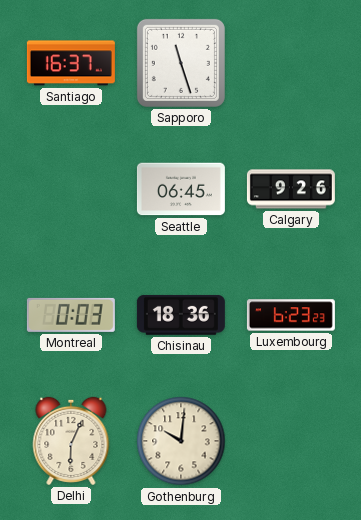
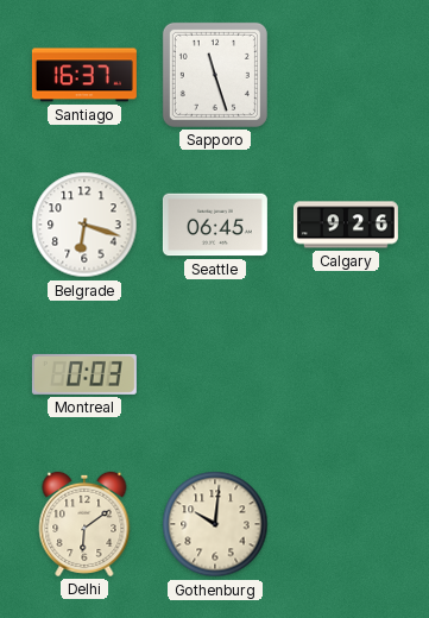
Belgrade: none -> 6:18
Chisinau: 18:36 -> none
Luxembourg: 6:23 -> none
Delhi: 6:04 -> 6:09
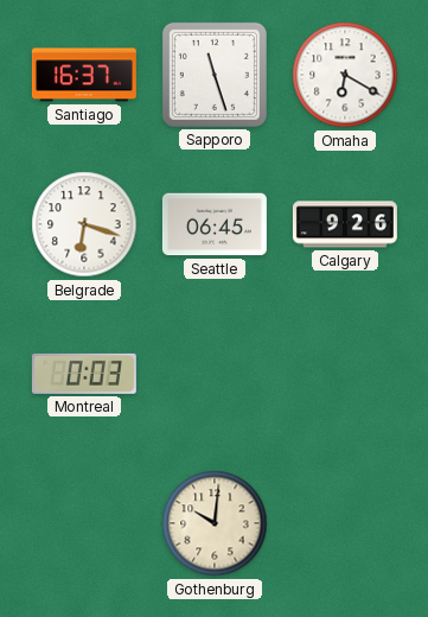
Omaha: none -> 6:20
Delhi: 6:09 -> none
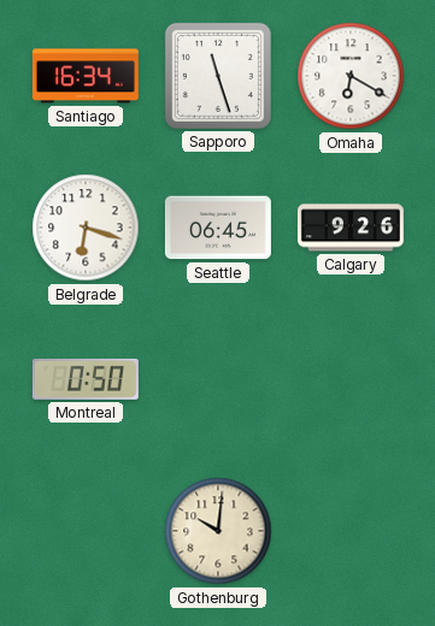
Santiago: 16:37 -> 16:34
Montreal: 0:03 -> 0:50
